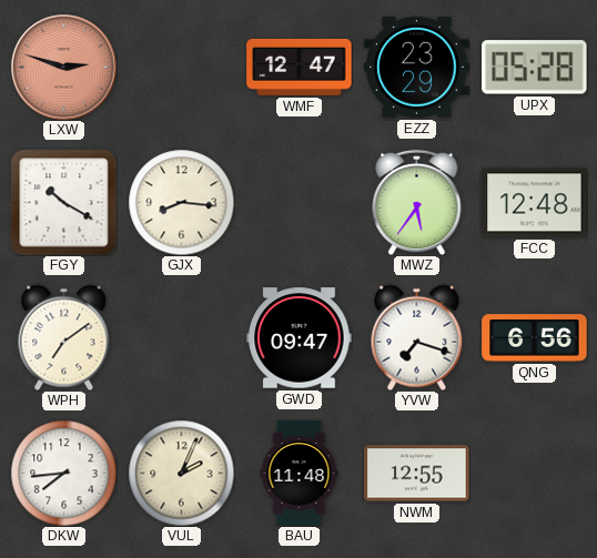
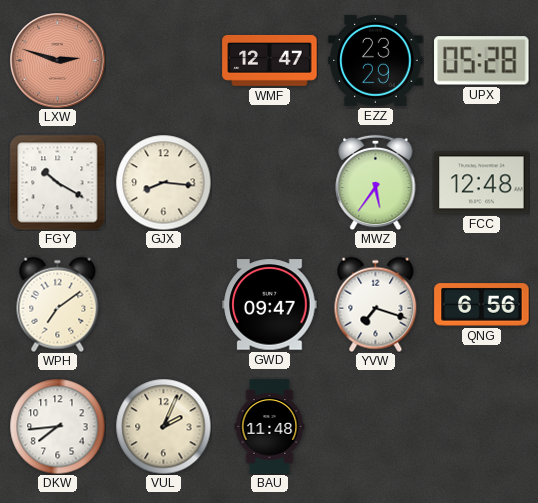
NWM: 12:55 -> none
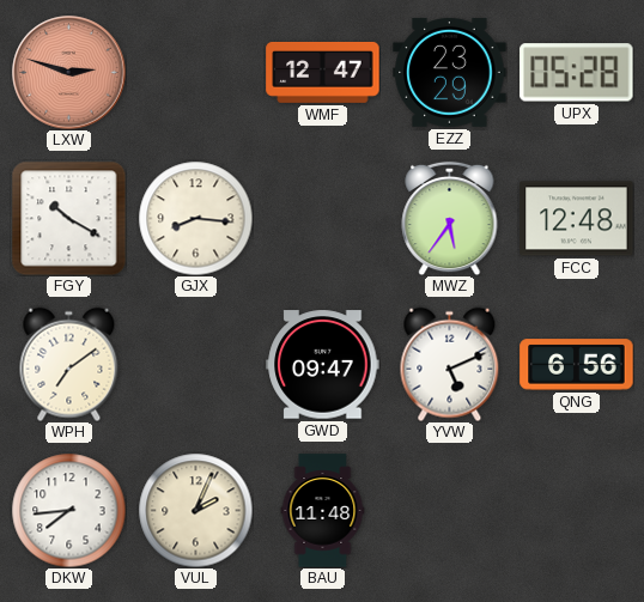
YVW: 7:18 -> 5:11
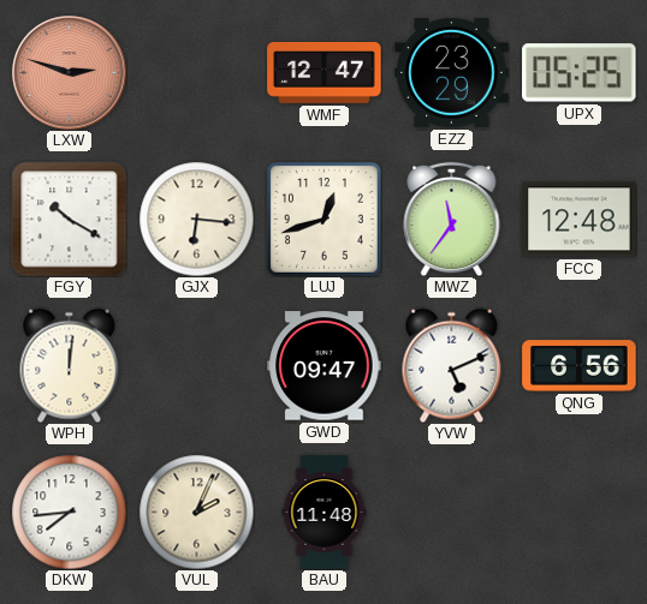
UPX: 05:28 -> 05:25
GJX: 8:16 -> 6:16
LUJ: none -> 12:42
MWZ: 5:36 -> 11:36
WPH: 7:09 -> 12:01
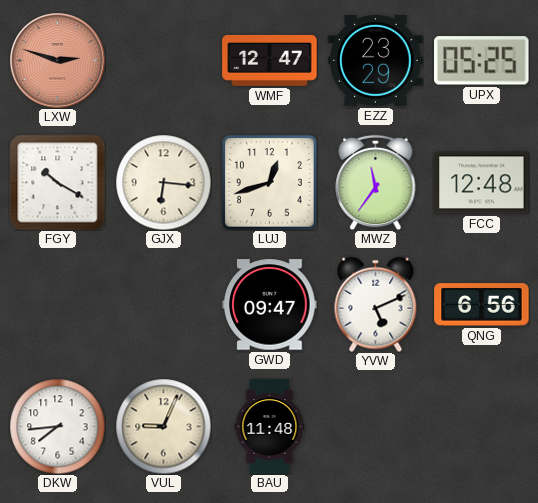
WPH: 12:01 -> none
VUL: 2:04 -> 9:04
